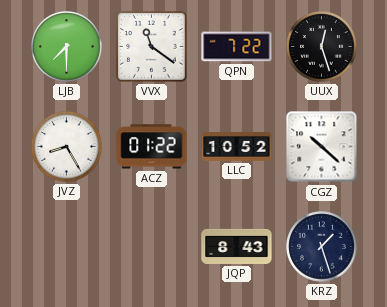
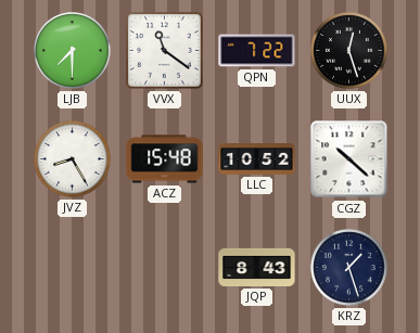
ACZ: 01:22 -> 15:48
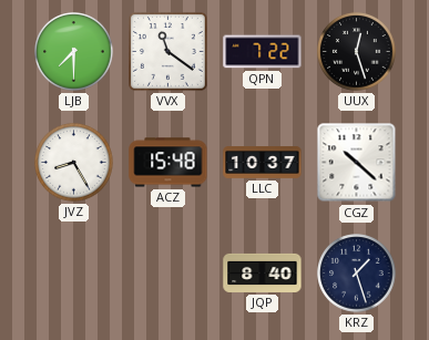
LLC: 10:52 -> 10:37
JQP: 8:43 -> 8:40
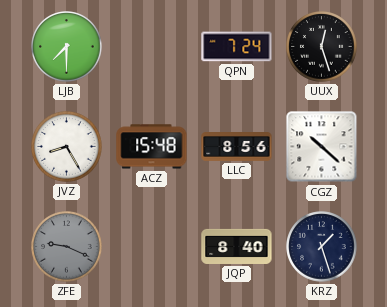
VVX: 11:21 -> none
QPN: 7:22 -> 7:24
LLC: 10:37 -> 8:56
ZFE: none -> 9:19
